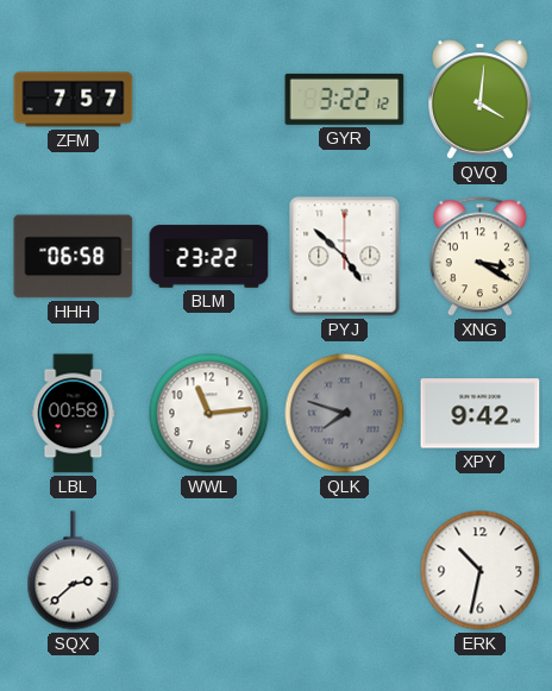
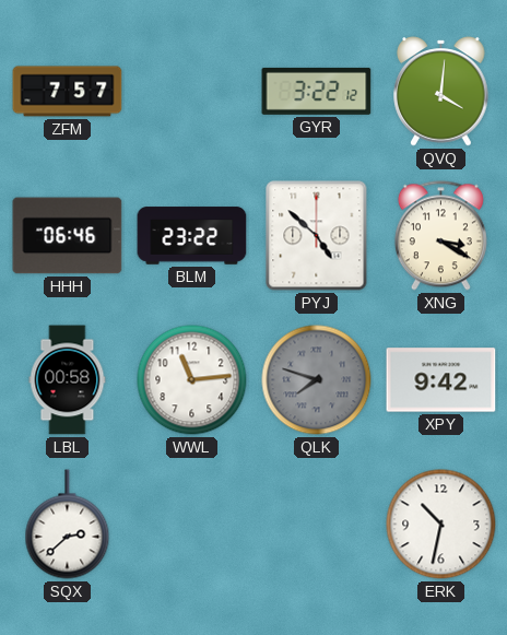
HHH: 06:58 -> 06:46
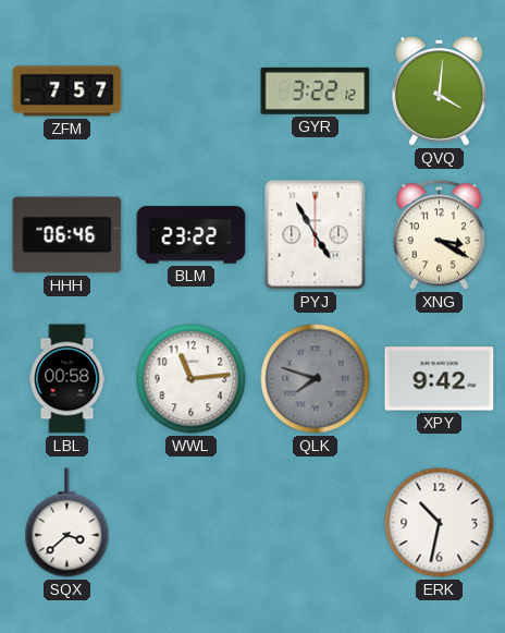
PYJ: 4:52 -> 4:55
SQX: 2:38 -> 3:38
